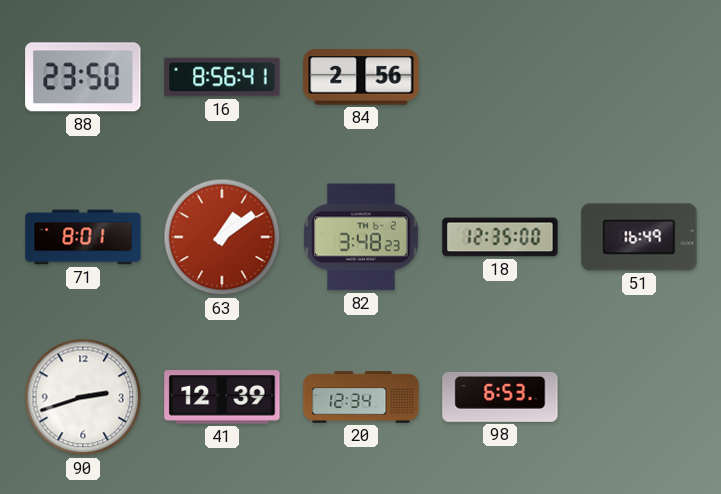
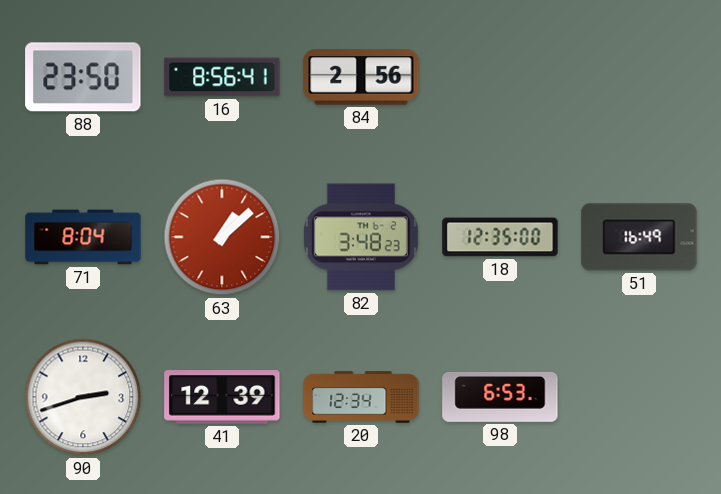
71: 8:01 -> 8:04
63: 1:09 -> 1:08
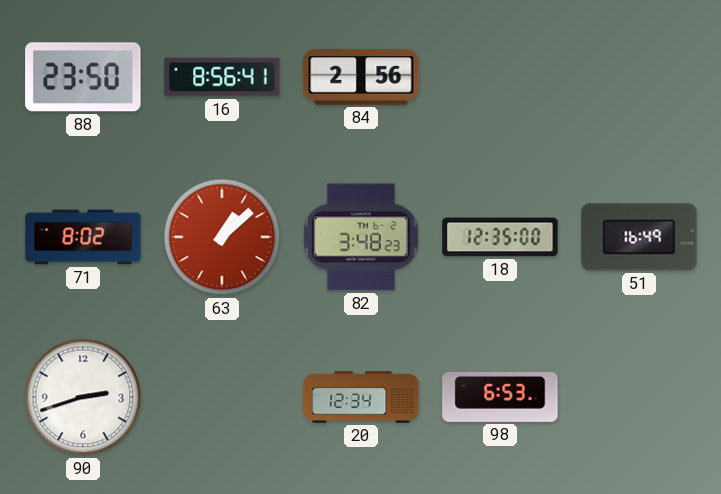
71: 8:04 -> 8:02
41: 12:39 -> none
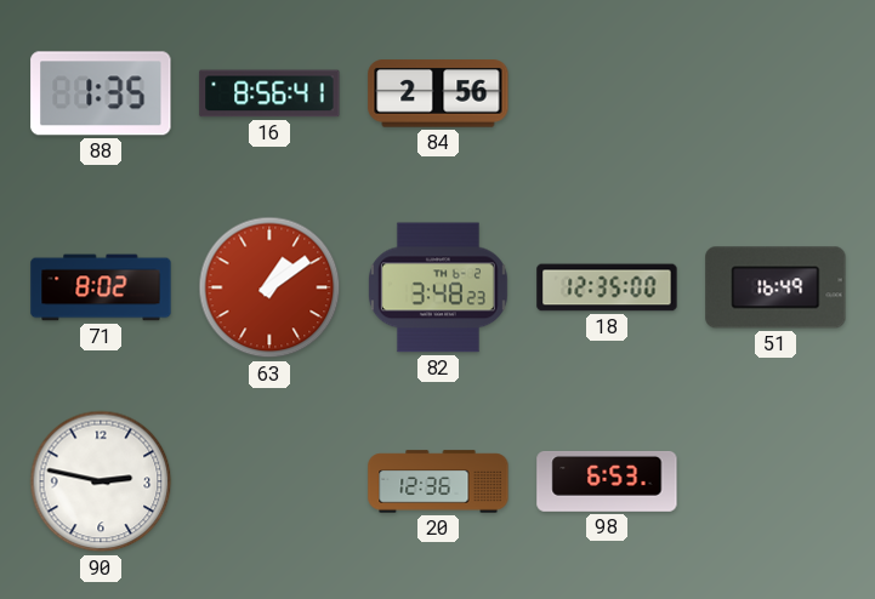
88: 23:50 -> 1:35
63: 1:08 -> 1:09
90: 2:42 -> 2:47
20: 12:34 -> 12:36
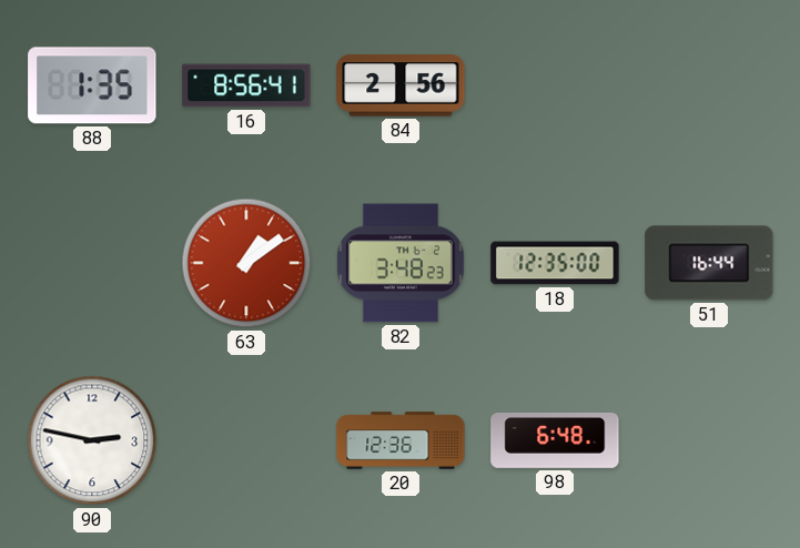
71: 8:02 -> none
51: 16:49 -> 16:44
98: 6:53 -> 6:48
